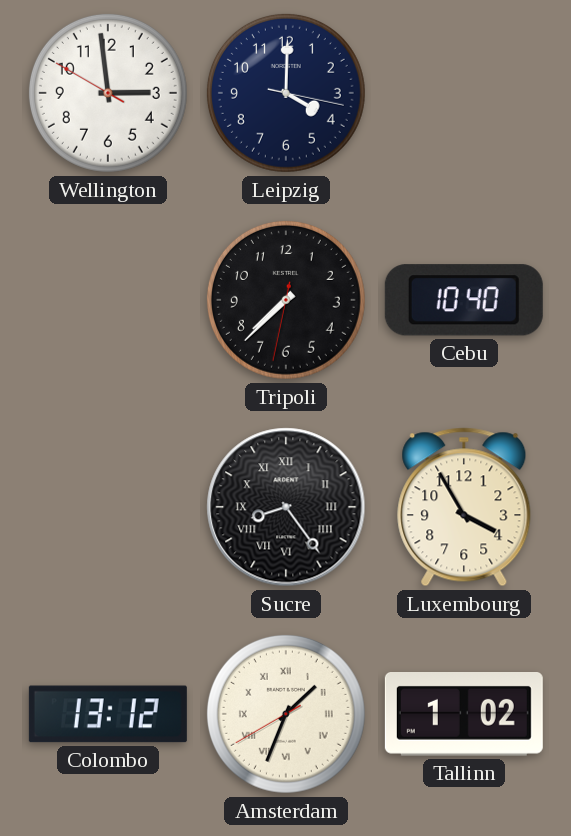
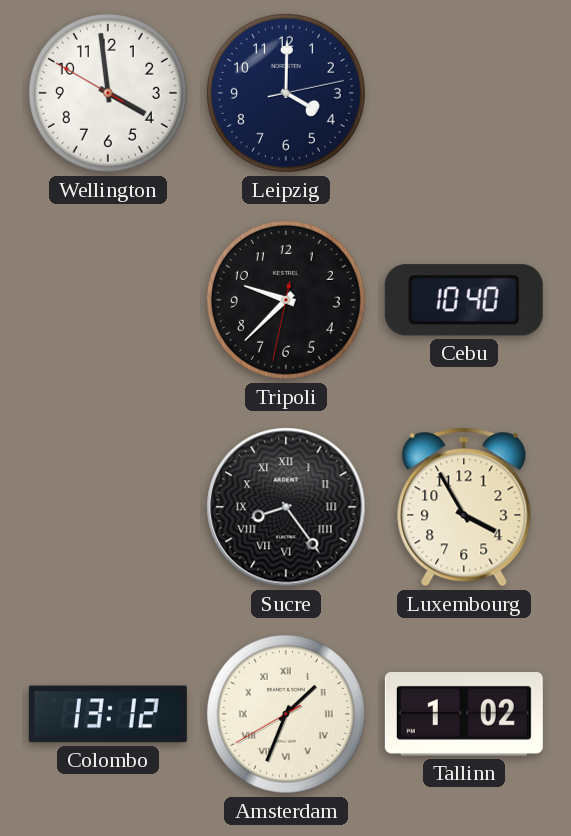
Wellington: 2:58 -> 3:58
Leipzig: 4:00:17 -> 4:00:13
Tripoli: 7:37 -> 9:37
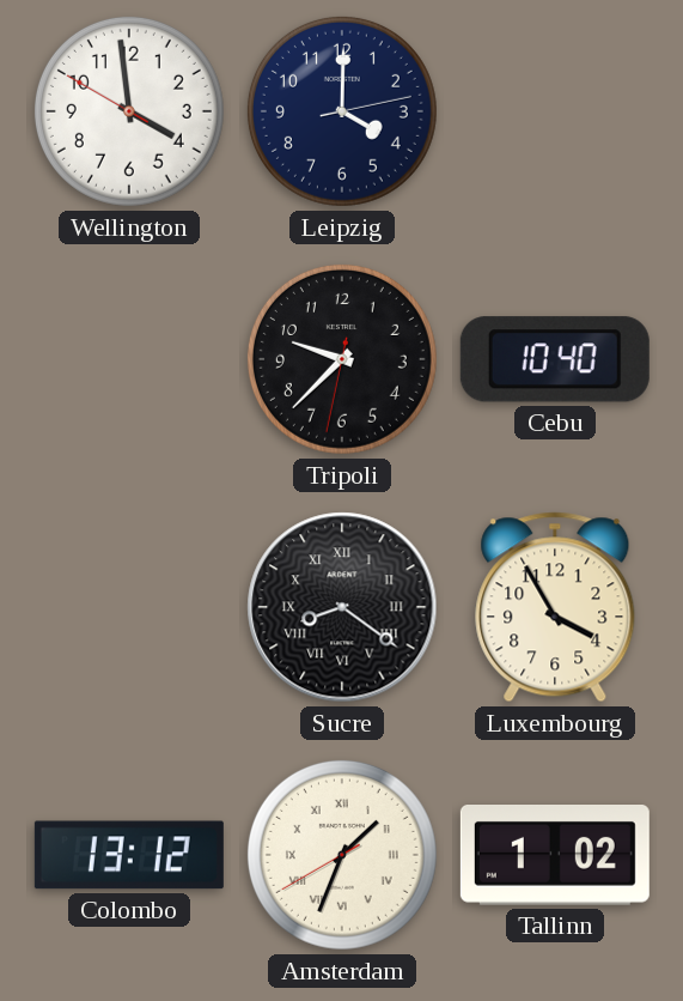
Sucre: 8:24 -> 8:21
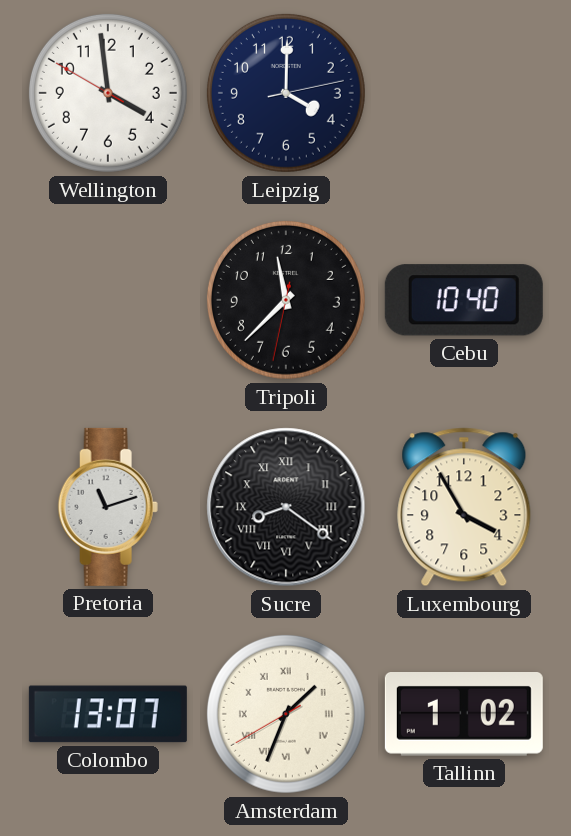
Tripoli: 9:37 -> 11:37
Pretoria: none -> 11:12
Colombo: 13:12 -> 13:07
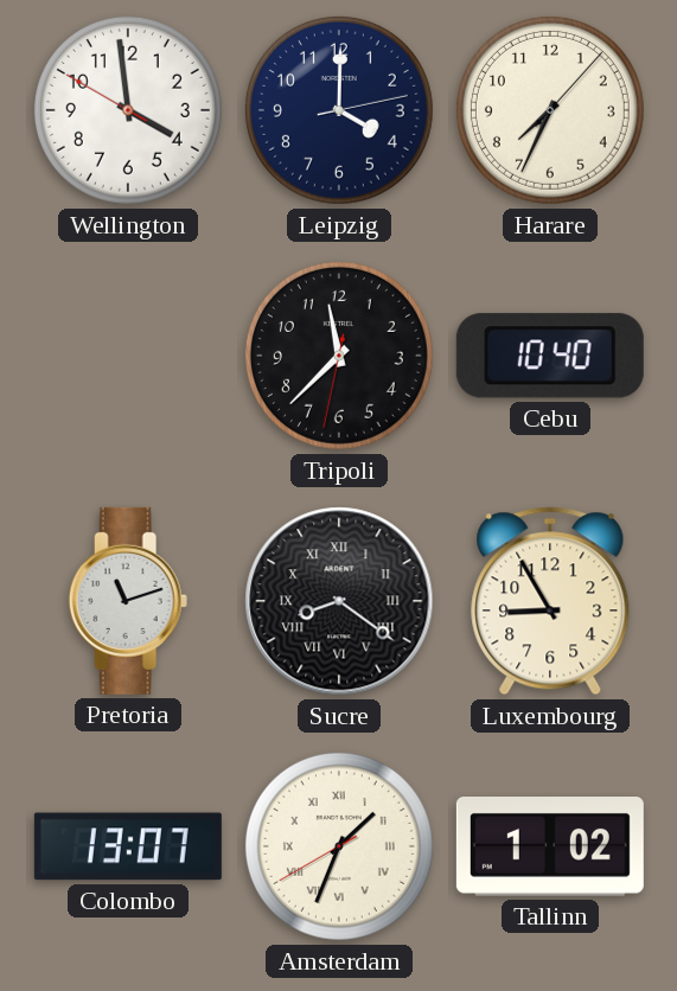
Harare: none -> 7:34
Luxembourg: 3:55 -> 8:55
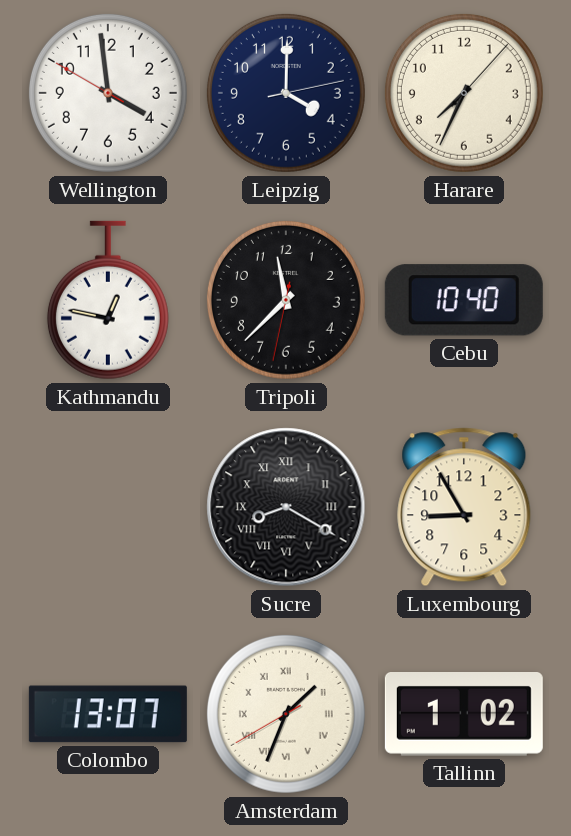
Kathmandu: none -> 12:47
Pretoria: 11:12 -> none
Sucre: 8:21 -> 8:20
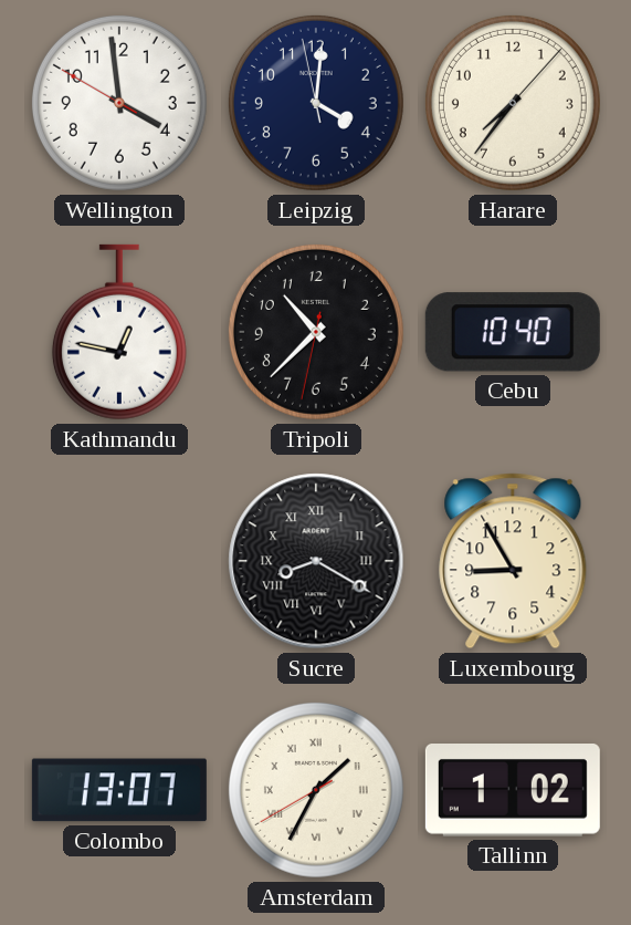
Leipzig: 4:00:13 -> 4:00:58
Harare: 7:34 -> 7:36
Tripoli: 11:37 -> 10:37
Amsterdam: 1:33 -> 1:34
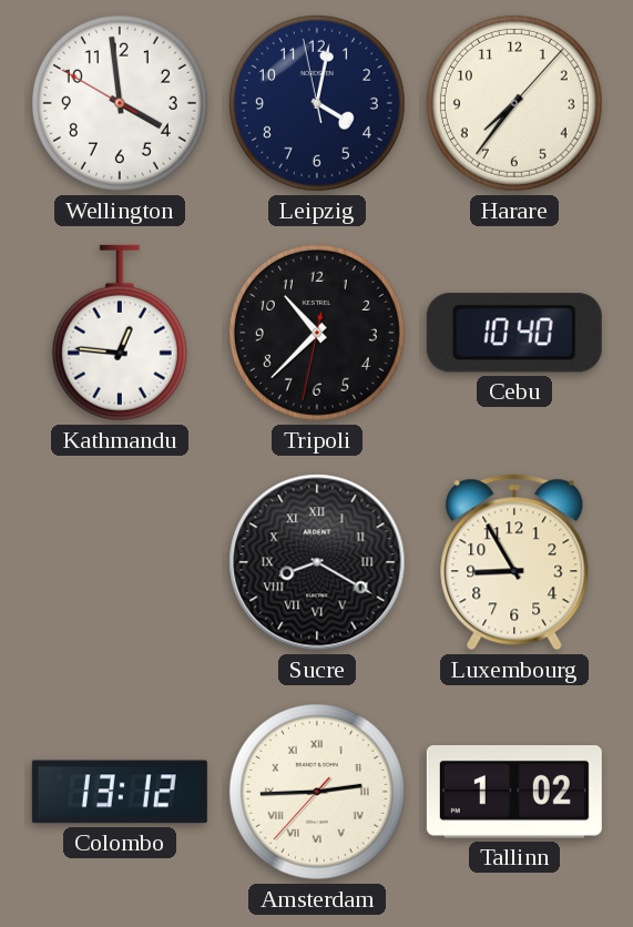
Leipzig: 4:00 -> 4:01
Kathmandu: 12:47 -> 12:46
Colombo: 13:07 -> 13:12
Amsterdam: 1:34 -> 2:44
